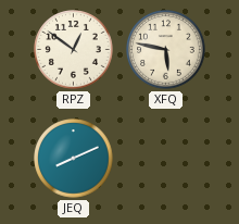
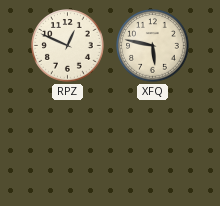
RPZ: 12:51 -> 12:49
JEQ: 8:11 -> none
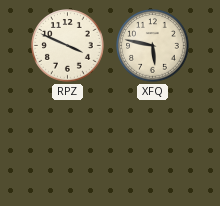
RPZ: 12:49 -> 3:49
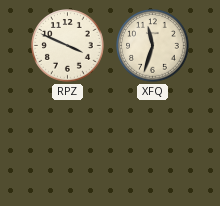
XFQ: 5:47 -> 11:33
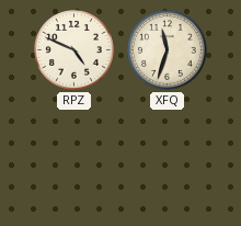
RPZ: 3:49 -> 4:49
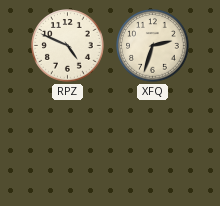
XFQ: 11:33 -> 2:33
